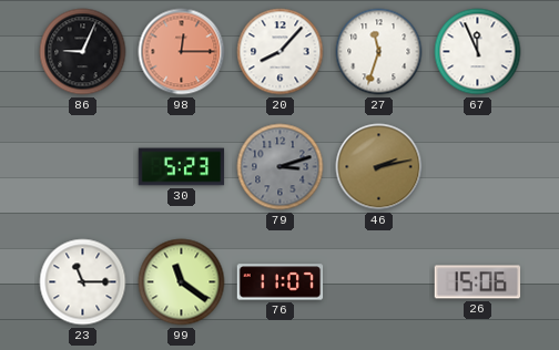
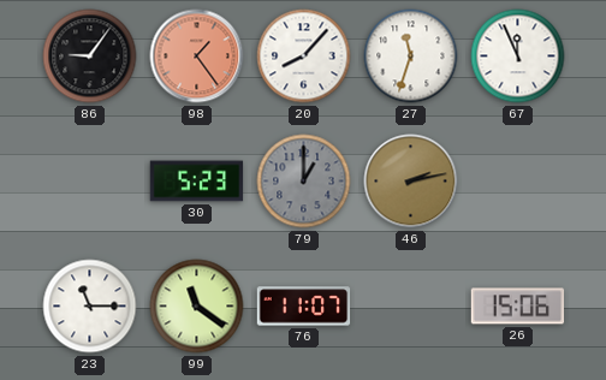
86: 9:04 -> 9:06
98: 12:15 -> 1:24
79: 3:12 -> 1:00
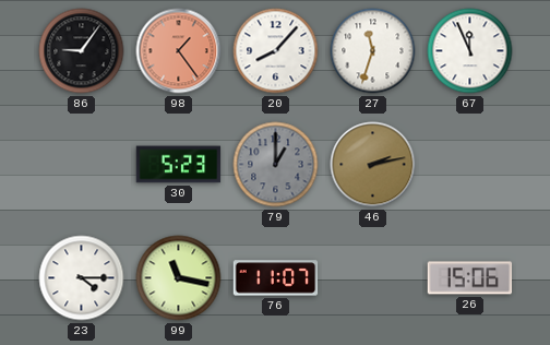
23: 11:15 -> 4:15
99: 11:21 -> 11:17
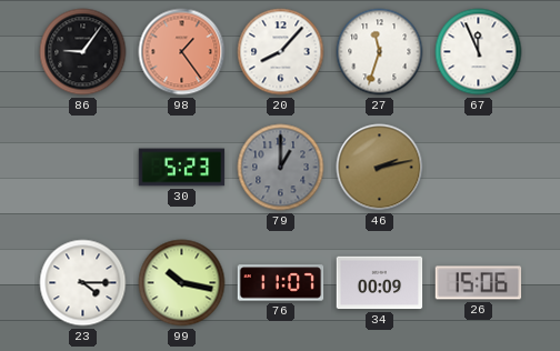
99: 11:17 -> 10:17
34: none -> 00:09
